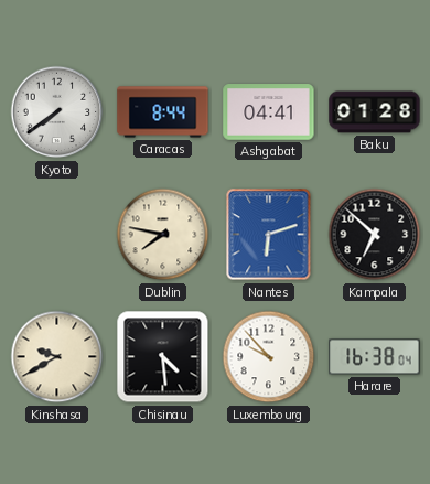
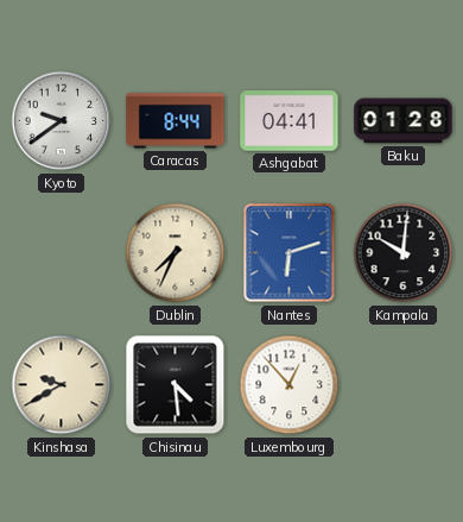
Kyoto: 7:39 -> 9:39
Dublin: 7:47 -> 7:34
Kampala: 6:52 -> 10:01
Luxembourg: 9:53 -> 12:53
Harare: 16:38 -> none
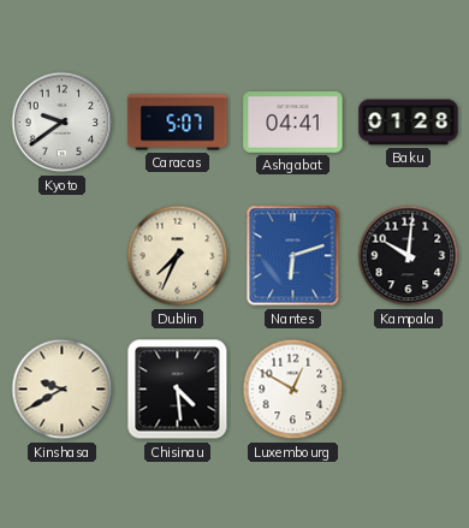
Caracas: 8:44 -> 5:07
Luxembourg: 12:53 -> 12:50
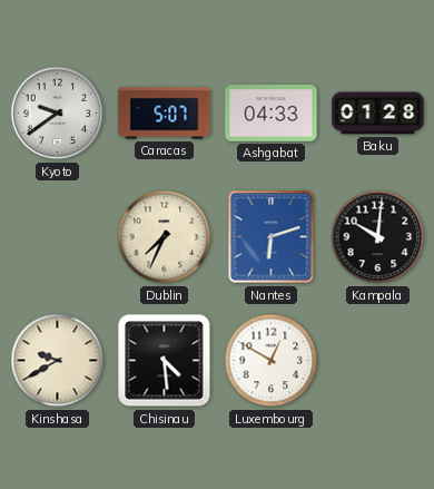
Ashgabat: 04:41 -> 04:33
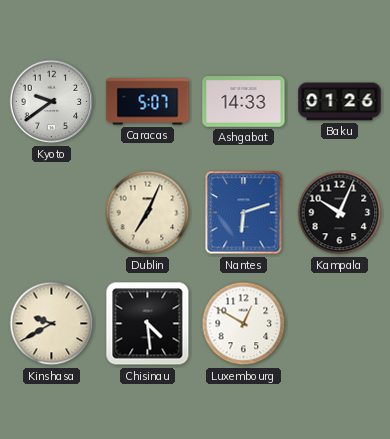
Ashgabat: 04:33 -> 14:33
Baku: 01:28 -> 01:26
Dublin: 7:34 -> 7:04
Kampala: 10:01 -> 10:04
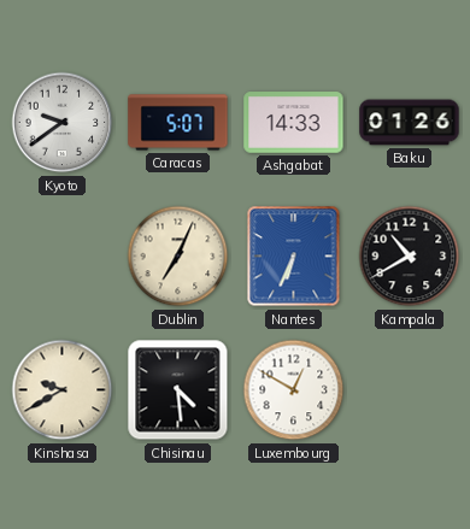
Nantes: 6:12 -> 6:34
Kampala: 10:04 -> 10:40
